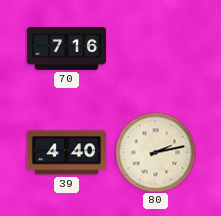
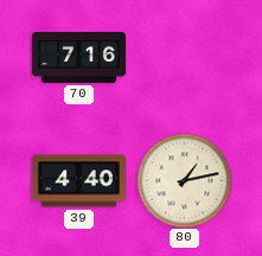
80: 2:13 -> 1:13
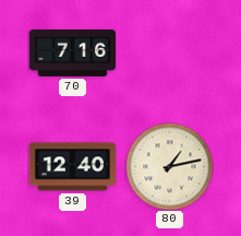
39: 4:40 -> 12:40
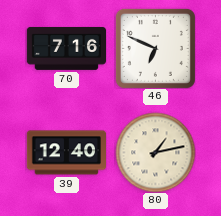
46: none -> 6:49
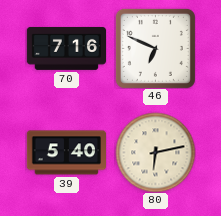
39: 12:40 -> 5:40
80: 1:13 -> 6:13
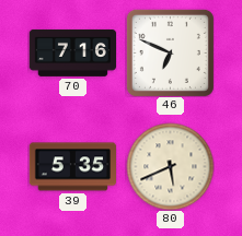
39: 5:40 -> 5:35
80: 6:13 -> 5:41
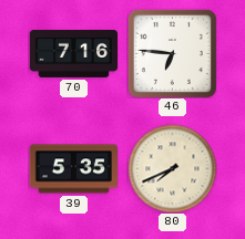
46: 6:49 -> 6:46
80: 5:41 -> 7:41
